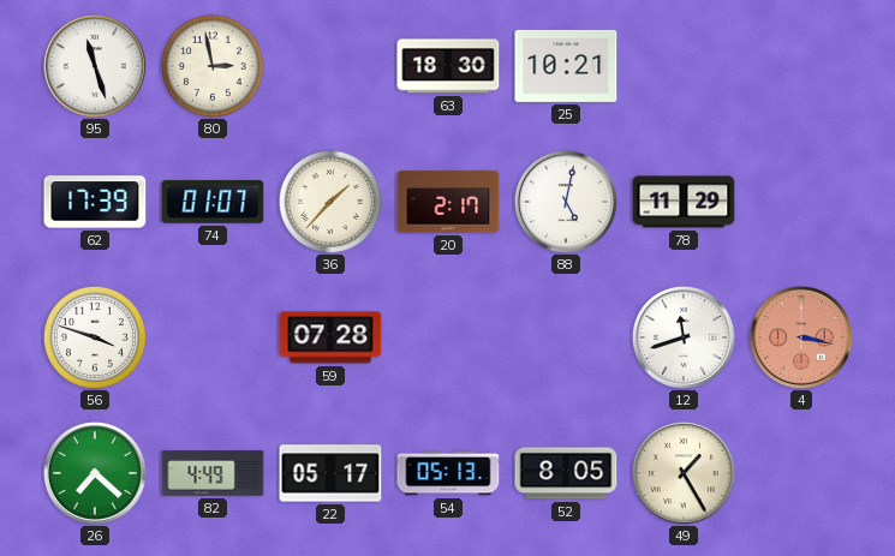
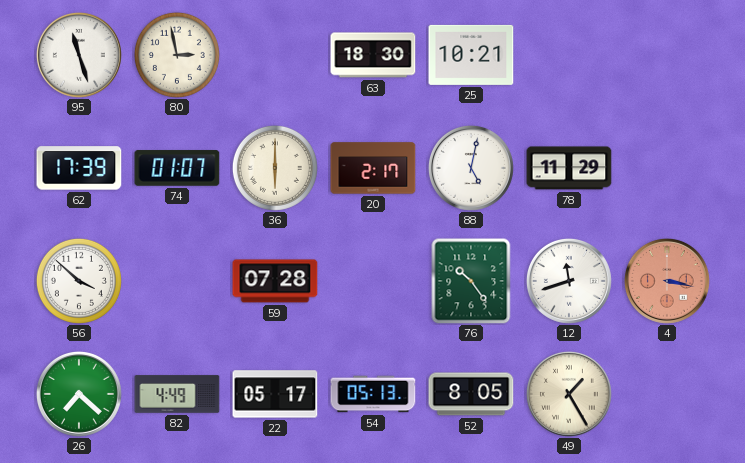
36: 1:37 -> 6:00
56: 3:48 -> 3:52
76: none -> 10:24
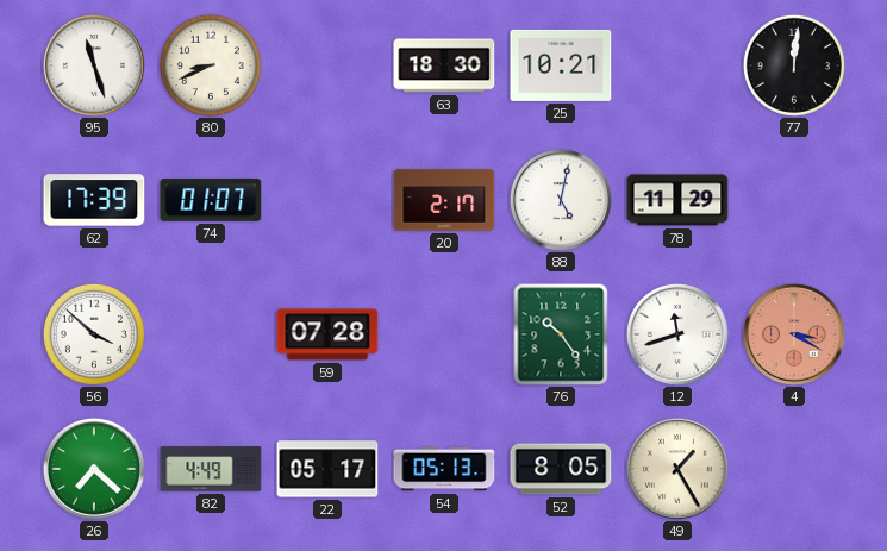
80: 2:58 -> 8:41
77: none -> 12:01
36: 6:00 -> none
4: 3:17 -> 3:20
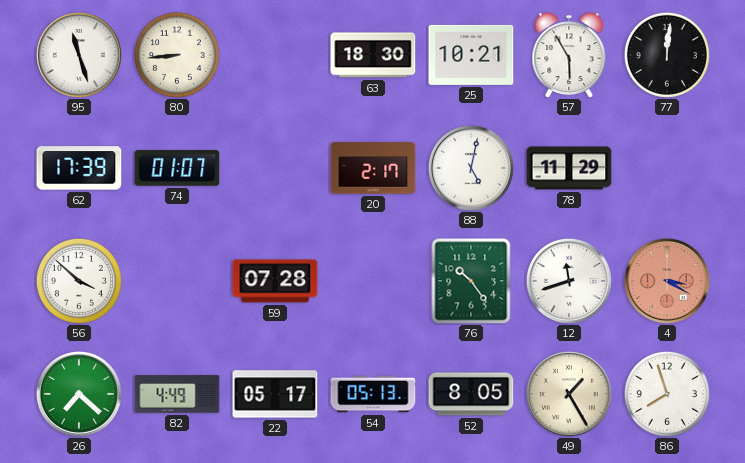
80: 8:41 -> 8:44
57: none -> 5:55
86: none -> 7:57
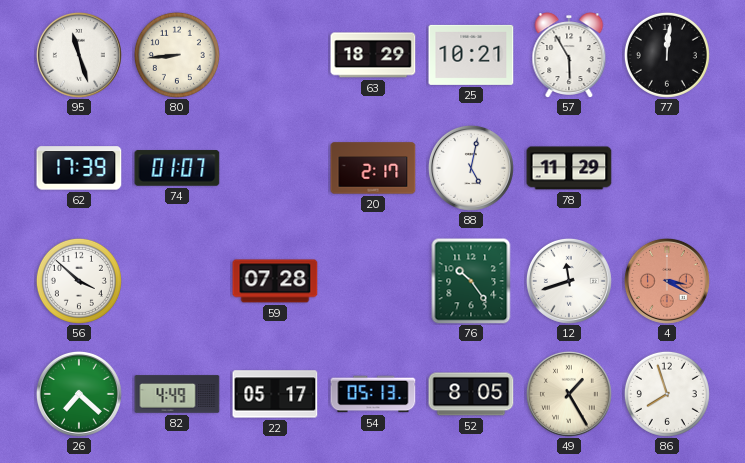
63: 18:30 -> 18:29
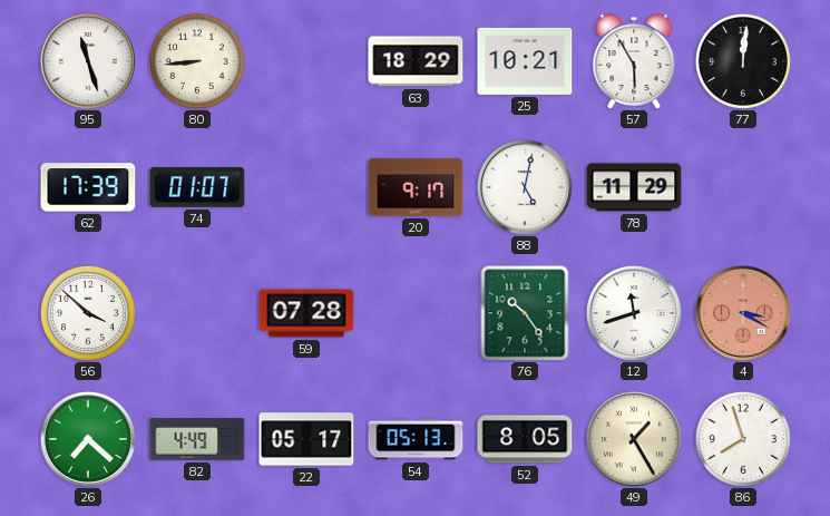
20: 2:17 -> 9:17
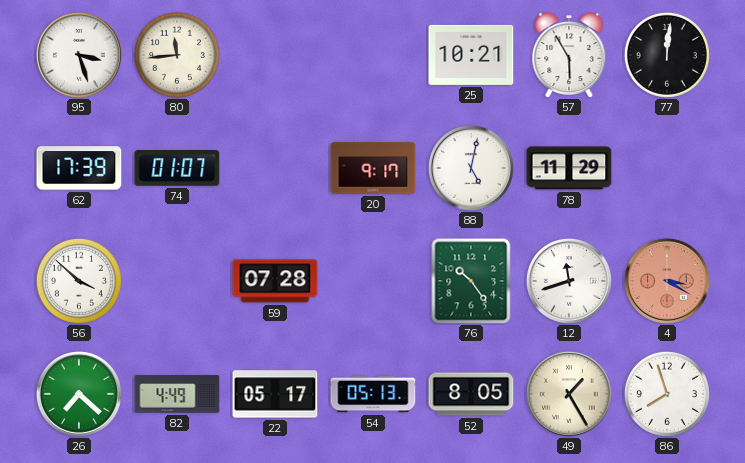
95: 11:27 -> 3:27
80: 8:44 -> 11:44
63: 18:29 -> none
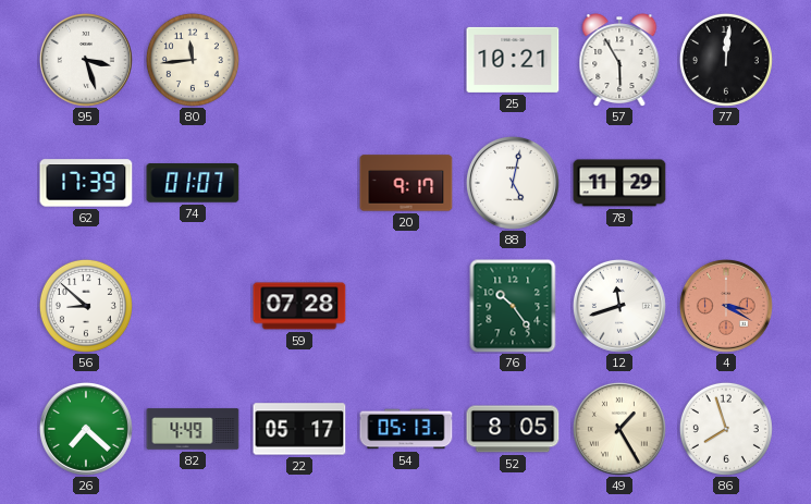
56: 3:52 -> 8:52
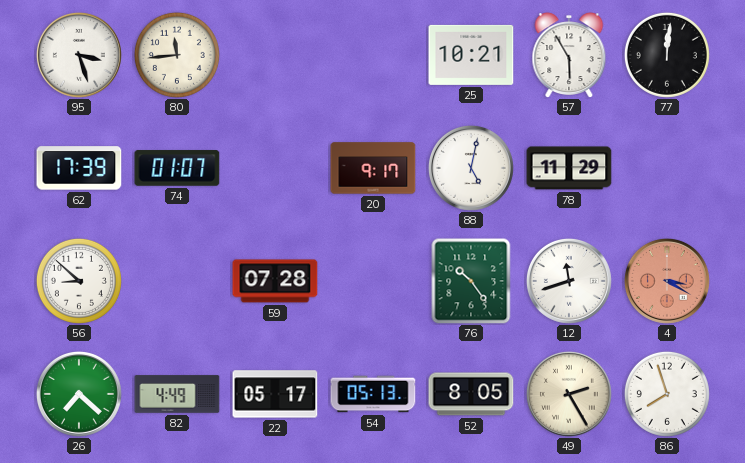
49: 1:25 -> 2:25
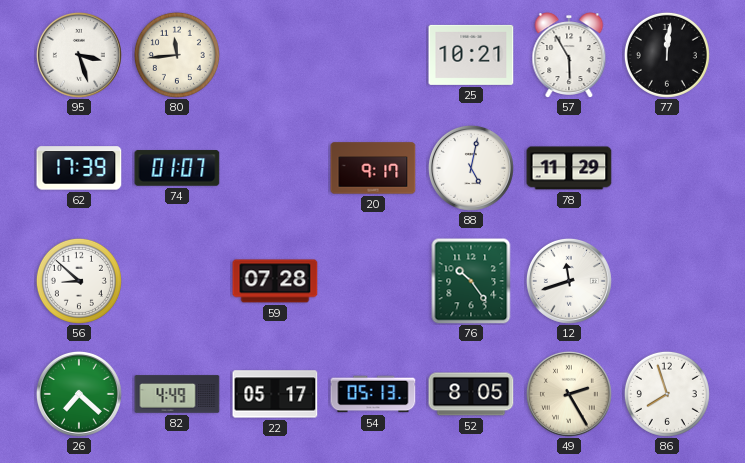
4: 3:20 -> none
